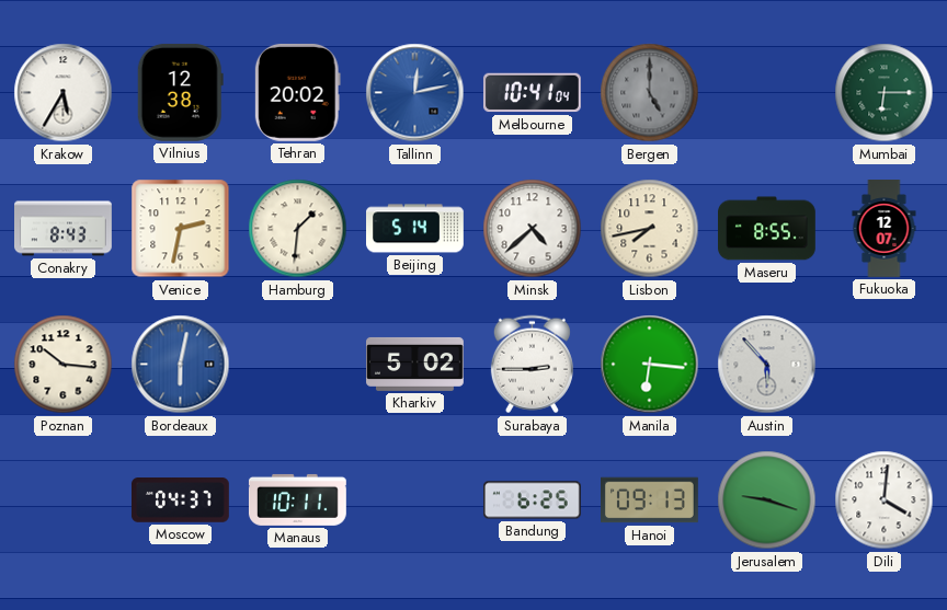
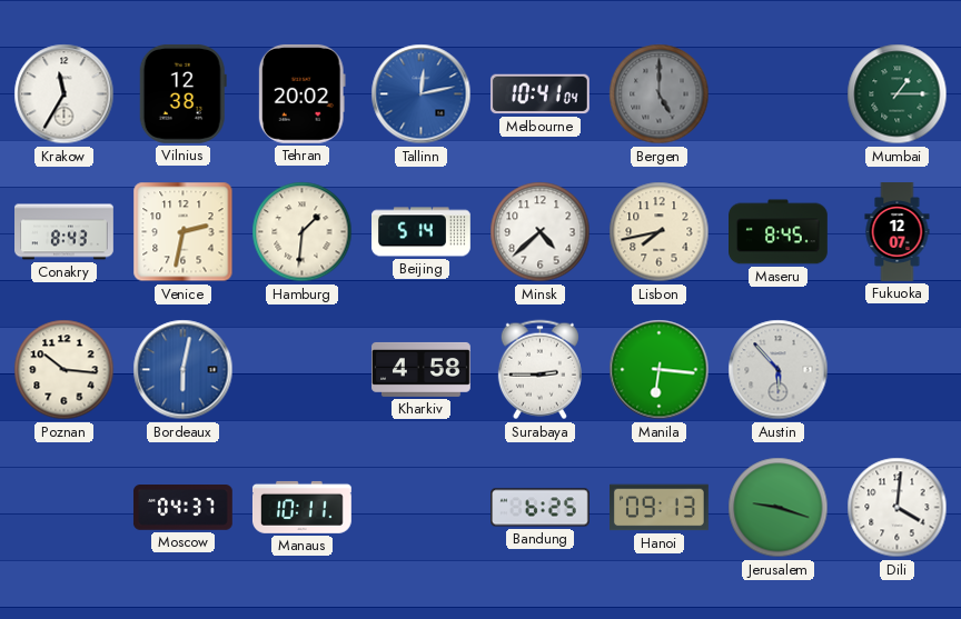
Krakow: 5:35 -> 11:35
Mumbai: 6:15 -> 1:15
Maseru: 8:55 -> 8:45
Kharkiv: 5:02 -> 4:58
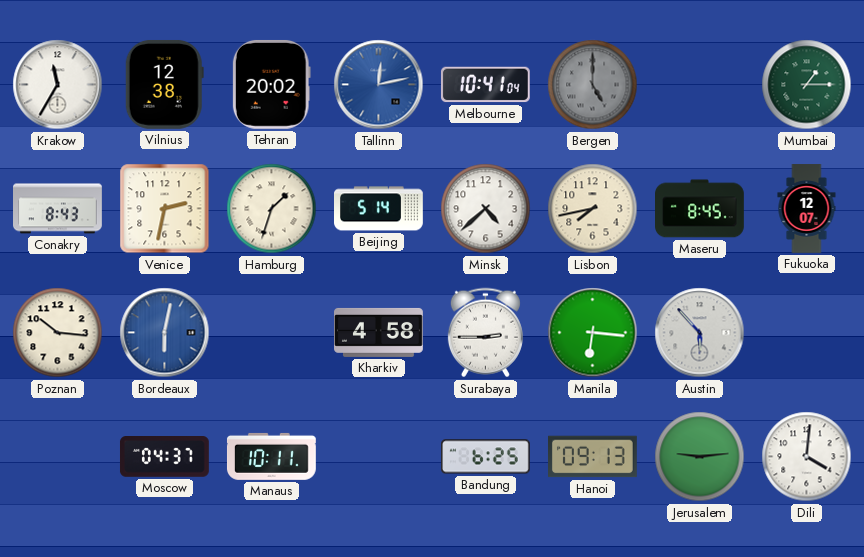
Hamburg: 1:31 -> 1:33
Jerusalem: 9:18 -> 9:14
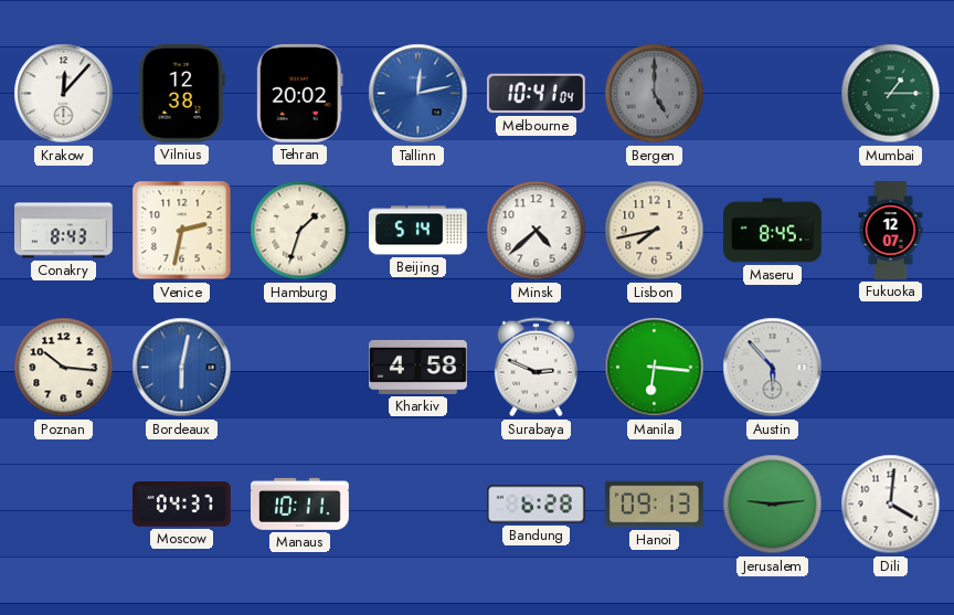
Krakow: 11:35 -> 12:07
Surabaya: 2:45 -> 2:49
Bandung: 6:25 -> 6:28
